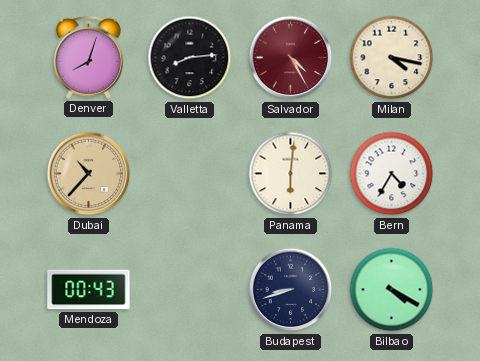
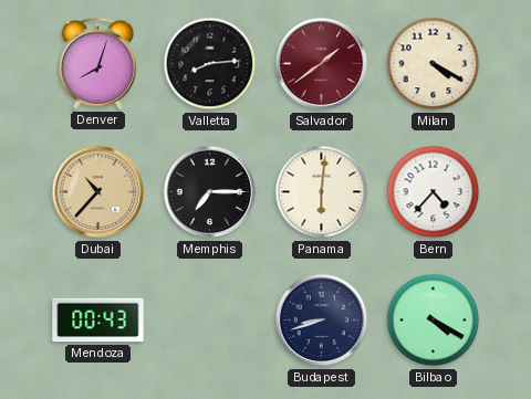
Salvador: 4:25 -> 1:39
Milan: 4:17 -> 4:20
Memphis: none -> 7:15
Bern: 4:35 -> 4:37
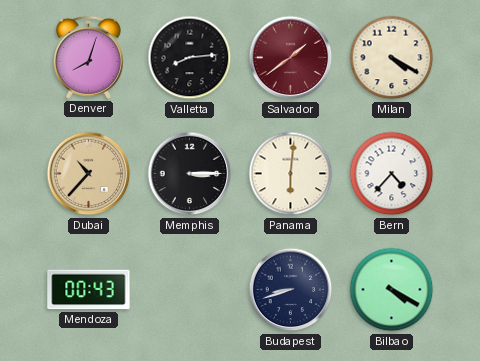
Memphis: 7:15 -> 3:15
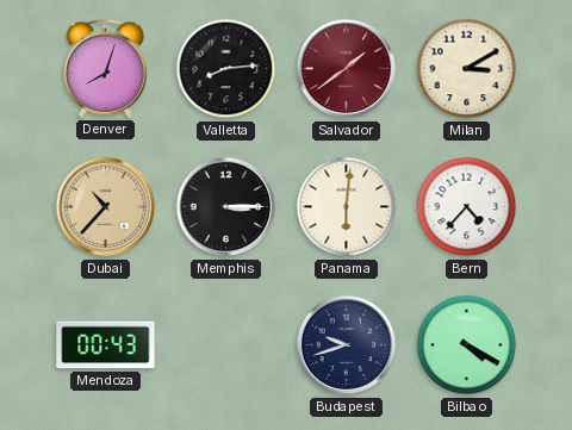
Milan: 4:20 -> 3:10
Budapest: 8:42 -> 9:42
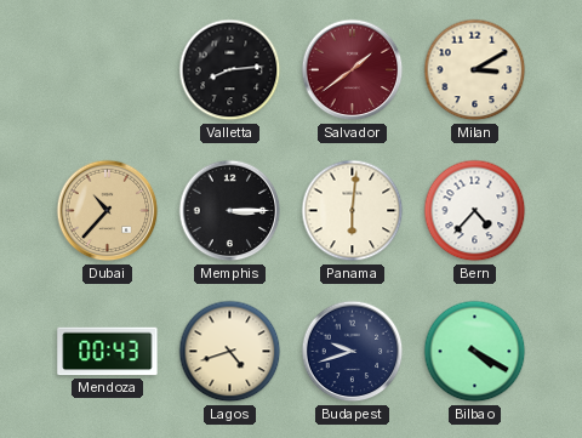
Denver: 8:03 -> none
Lagos: none -> 4:42
